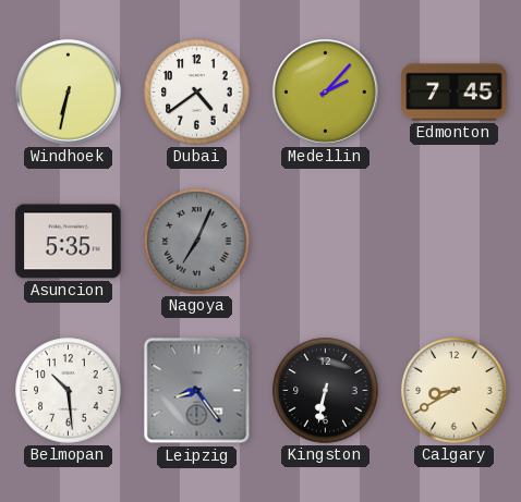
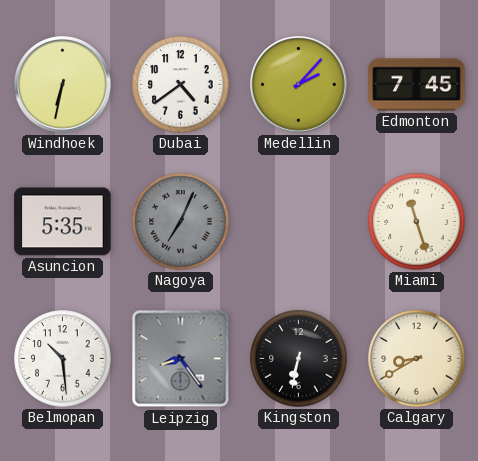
Miami: none -> 11:27
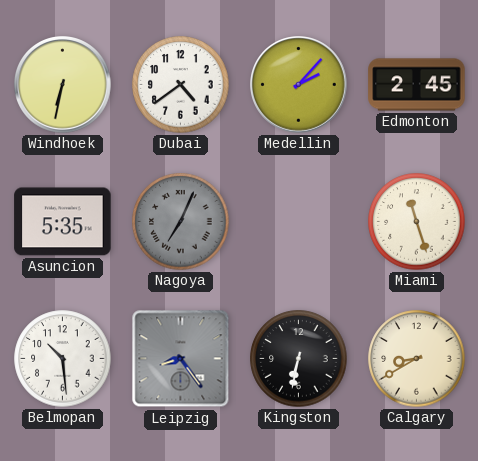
Edmonton: 7:45 -> 2:45
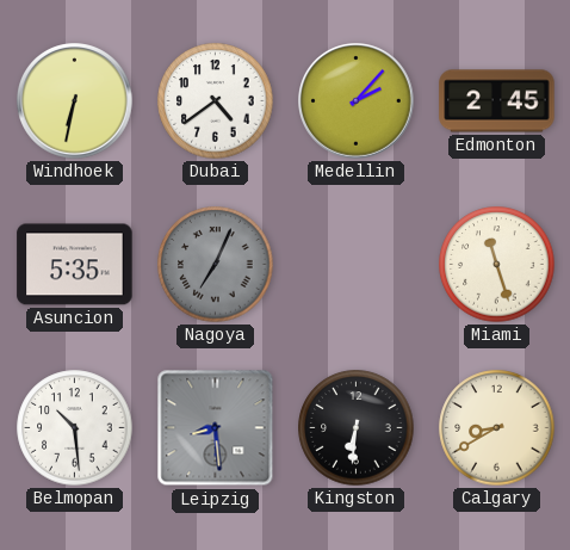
Leipzig: 8:24 -> 8:29
Kingston: 6:32 -> 6:31
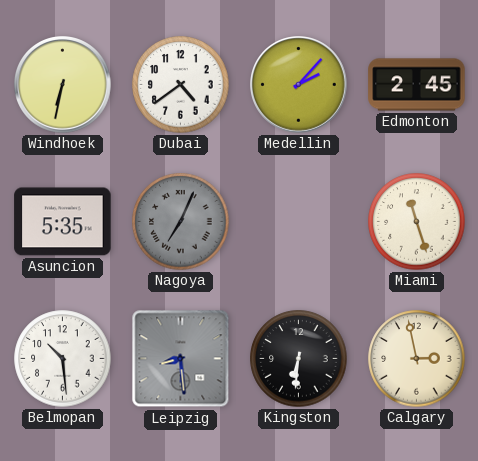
Calgary: 8:40 -> 2:58
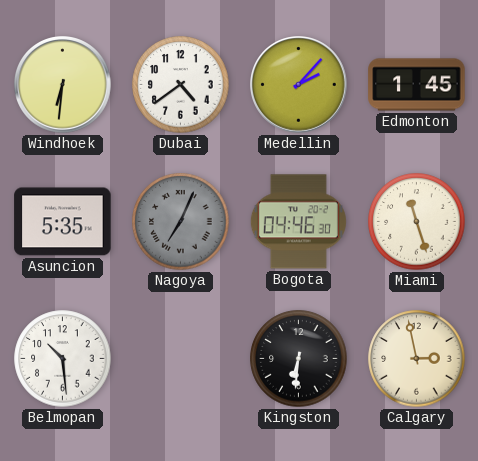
Windhoek: 6:32 -> 6:31
Edmonton: 2:45 -> 1:45
Bogota: none -> 04:46
Leipzig: 8:29 -> none
